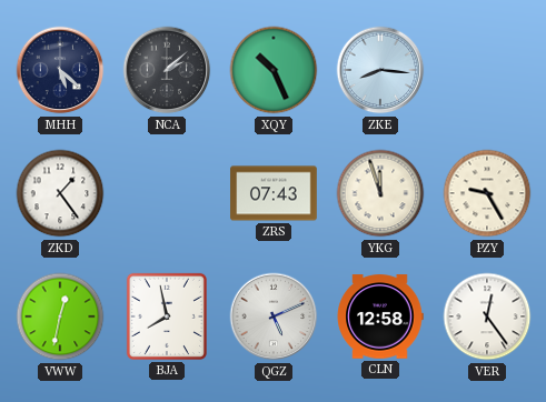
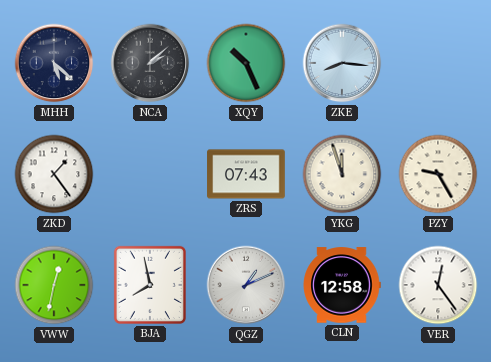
QGZ: 5:11 -> 1:11
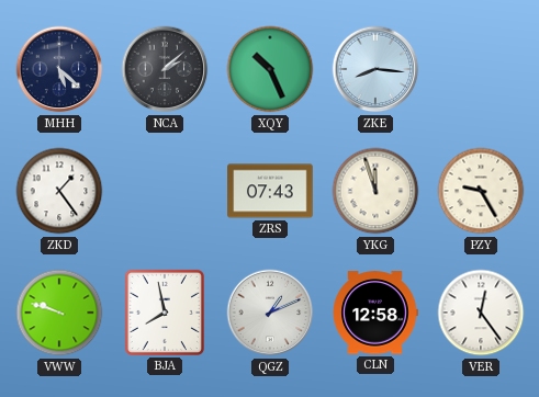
VWW: 12:32 -> 9:48
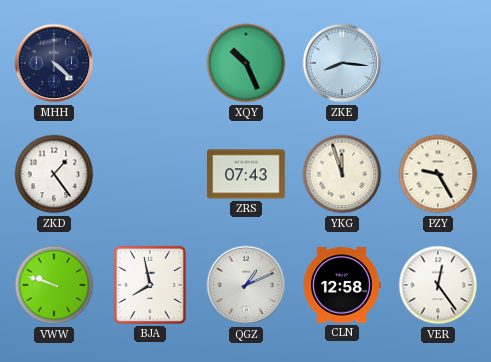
MHH: 5:22 -> 4:22
NCA: 2:08 -> none
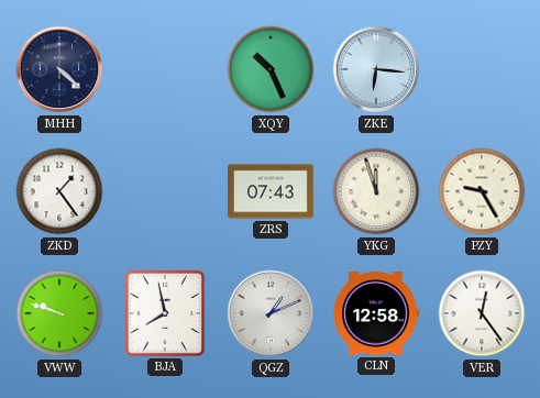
ZKE: 8:16 -> 6:16
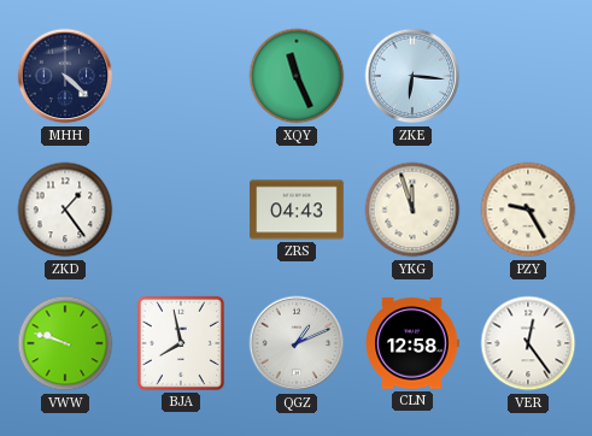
XQY: 10:26 -> 11:26
ZRS: 07:43 -> 04:43
